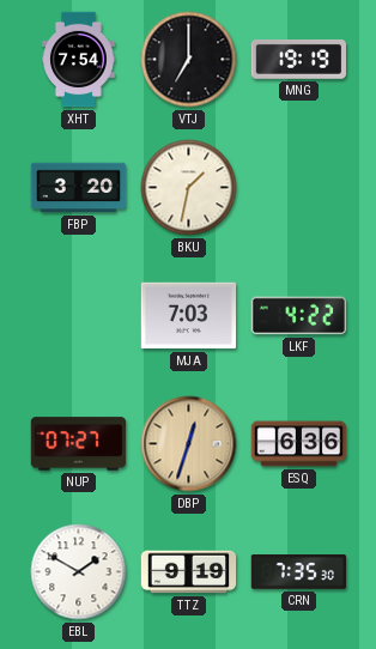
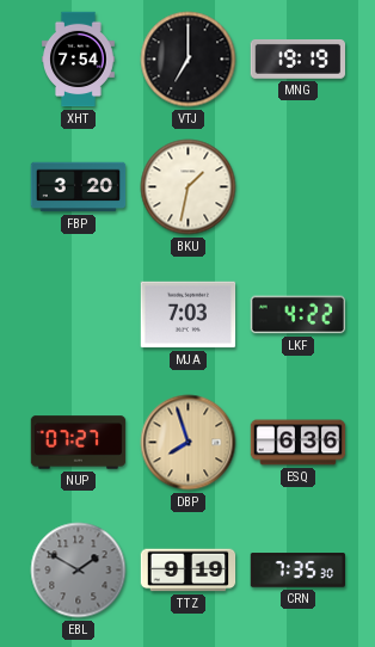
DBP: 12:33 -> 7:57
EBL dial: white -> grey
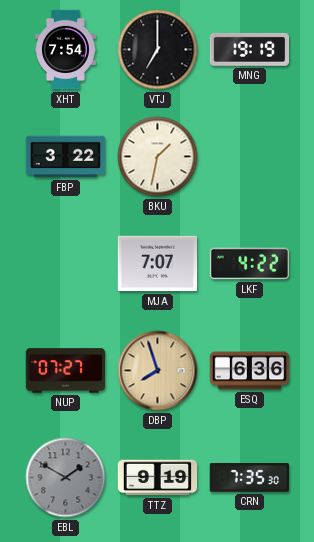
FBP: 3:20 -> 3:22
MJA: 7:03 -> 7:07
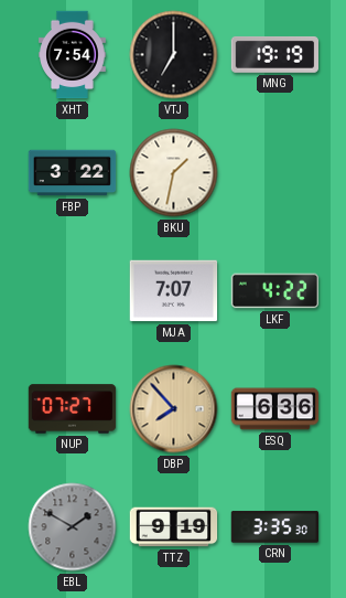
DBP: 7:57 -> 7:53
CRN: 7:35 -> 3:35
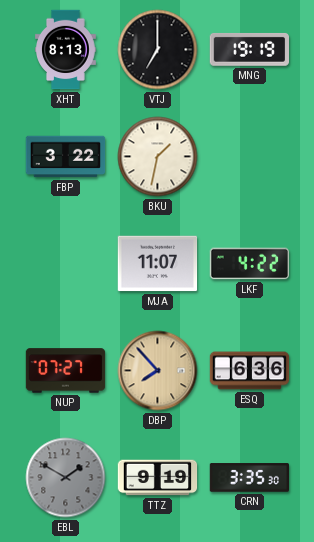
XHT: 7:54 -> 8:13
MJA: 7:07 -> 11:07
